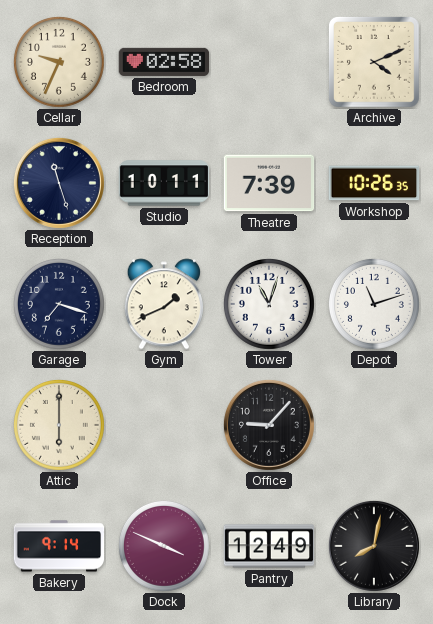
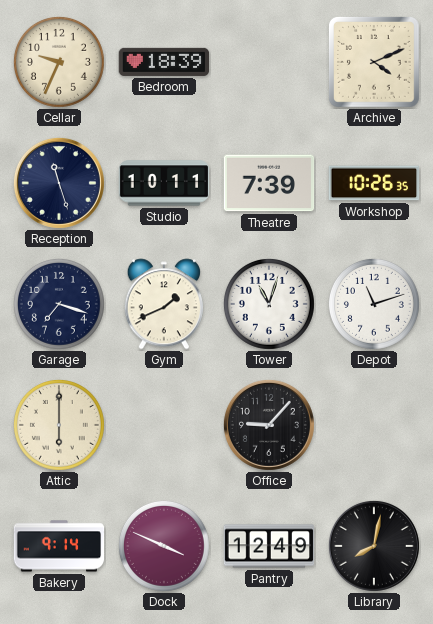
Bedroom: 02:58 -> 18:39
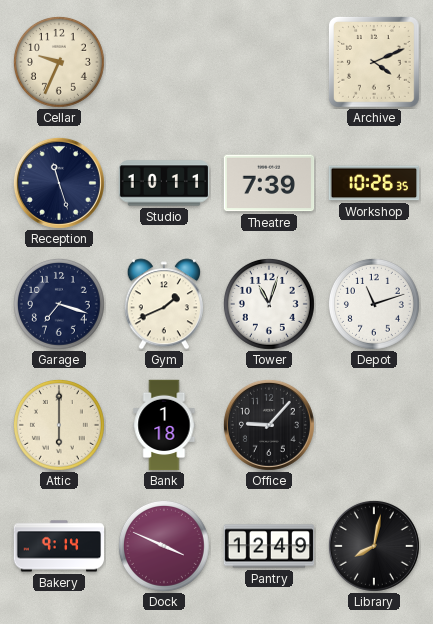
Bedroom: 18:39 -> none
Bank: none -> 1:18
